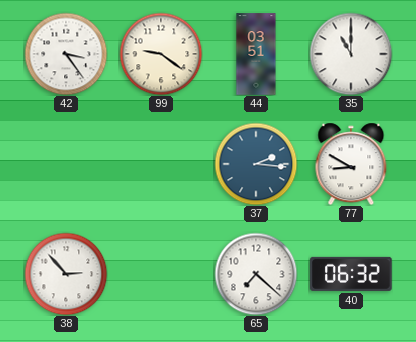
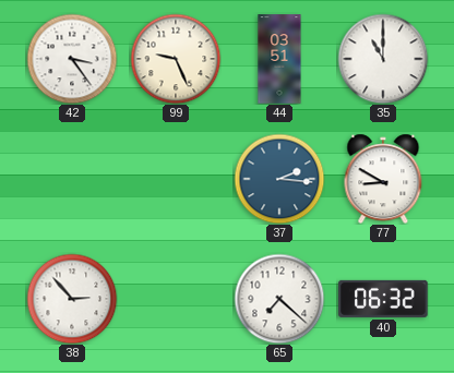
99: 9:21 -> 9:26
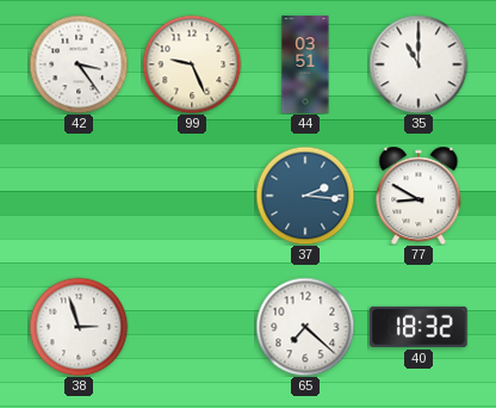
38: 2:53 -> 2:57
40: 06:32 -> 18:32
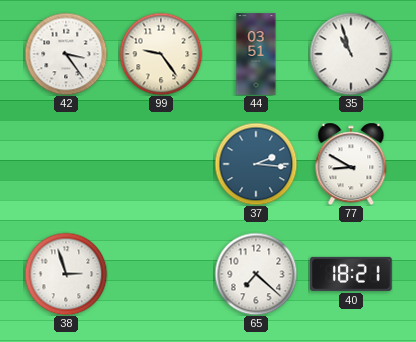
99: 9:26 -> 9:24
35: 11:00 -> 10:57
40: 18:32 -> 18:21
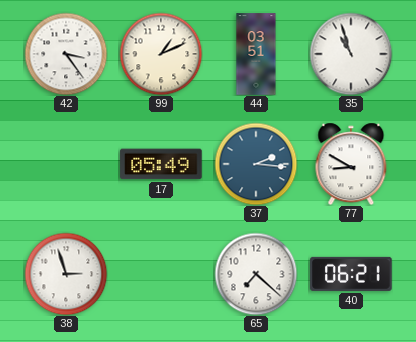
99: 9:24 -> 1:11
17: none -> 05:49
40: 18:21 -> 06:21
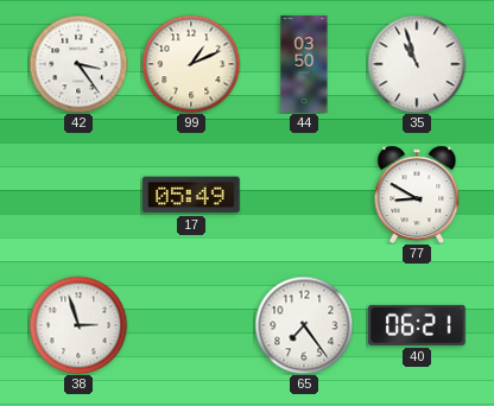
44: 03:51 -> 03:50
37: 2:16 -> none
65: 7:22 -> 7:24
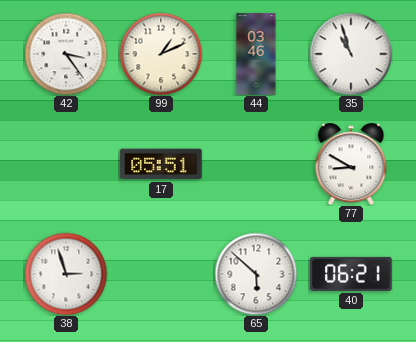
44: 03:50 -> 03:46
17: 05:49 -> 05:51
65: 7:24 -> 5:52
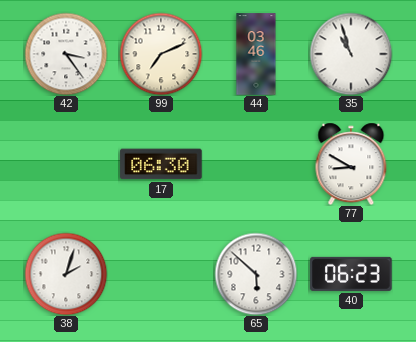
99: 1:11 -> 7:11
17: 05:51 -> 06:30
38: 2:57 -> 2:03
40: 06:21 -> 06:23
